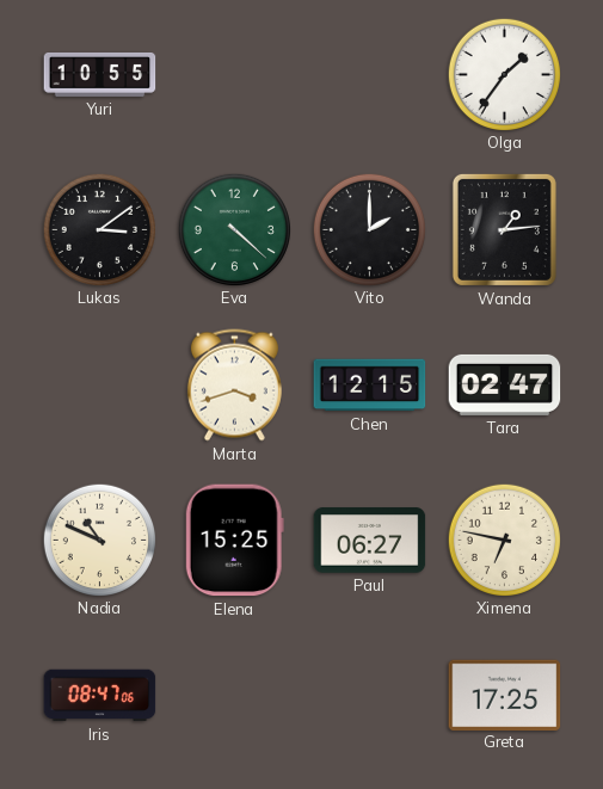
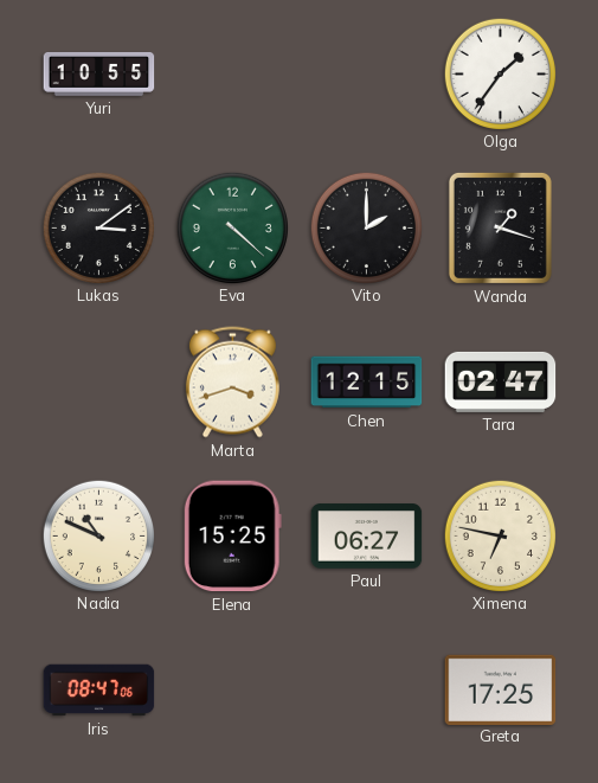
Wanda: 1:14 -> 1:18
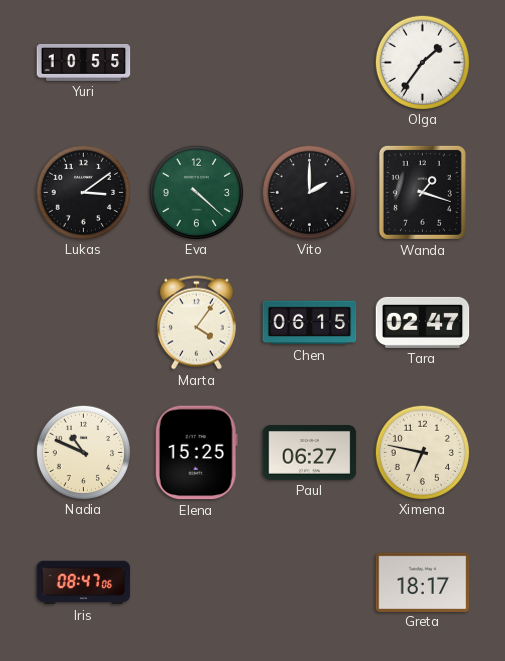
Marta: 3:42 -> 4:06
Chen: 12:15 -> 06:15
Greta: 17:25 -> 18:17
